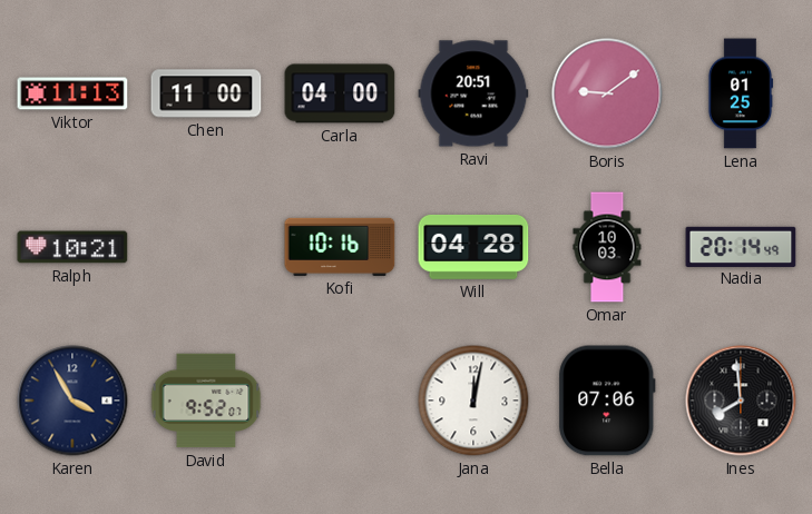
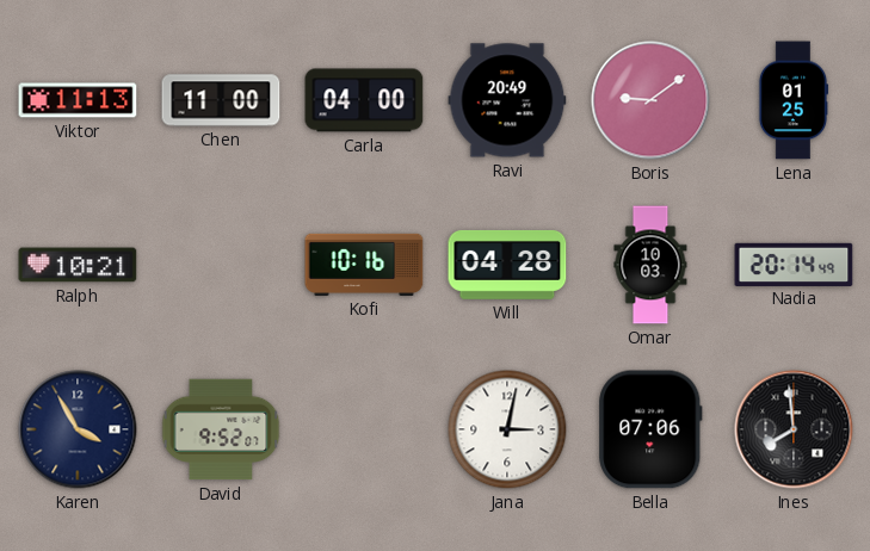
Ravi: 20:51 -> 20:49
Jana: 12:02 -> 3:02
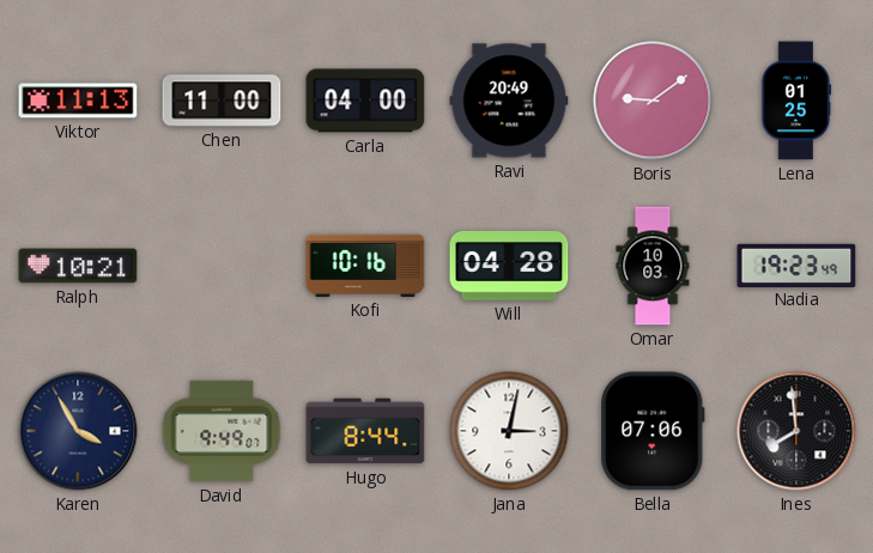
Nadia: 20:14 -> 19:23
David: 9:52 -> 9:49
Hugo: none -> 8:44
